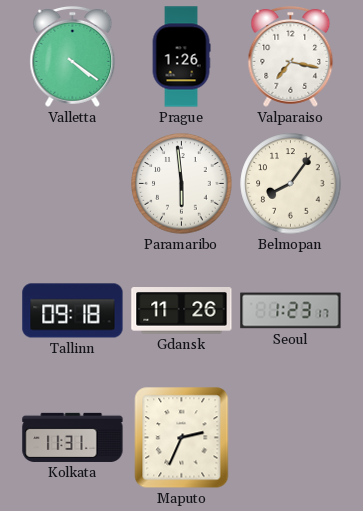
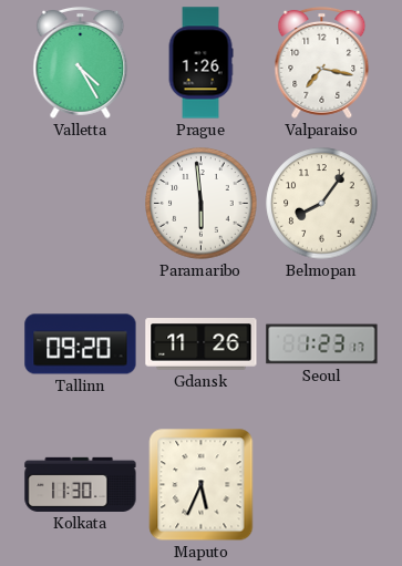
Valletta: 4:21 -> 4:25
Tallinn: 09:18 -> 09:20
Kolkata: 11:31 -> 11:30
Maputo: 2:34 -> 5:34
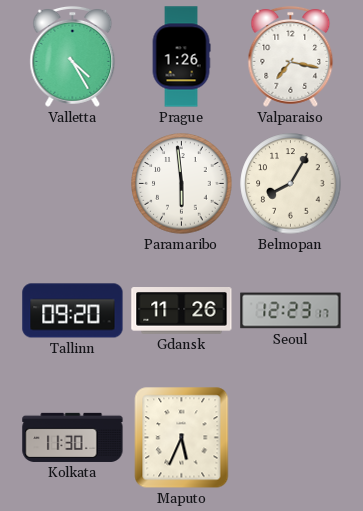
Belmopan: 8:06 -> 8:05
Seoul: 1:23 -> 12:23
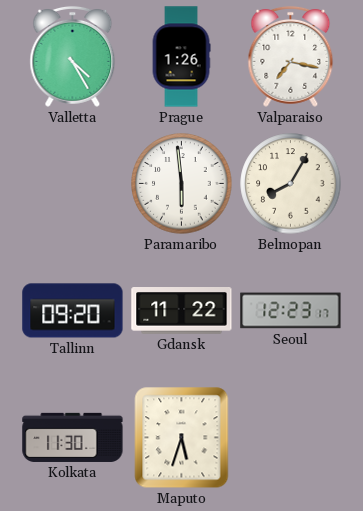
Gdansk: 11:26 -> 11:22
Maputo: 5:34 -> 5:33
